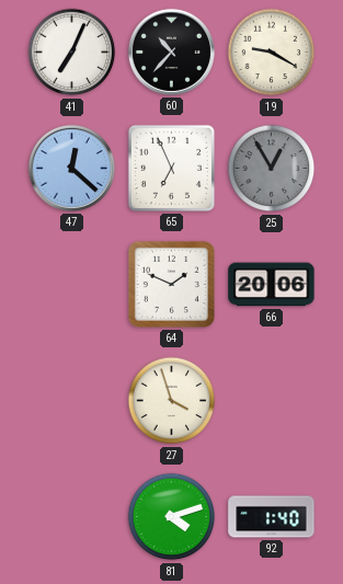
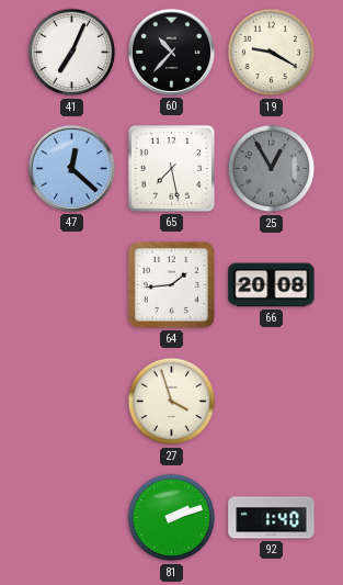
65: 6:56 -> 7:28
64: 1:49 -> 1:44
66: 20:06 -> 20:08
81: 4:12 -> 2:12
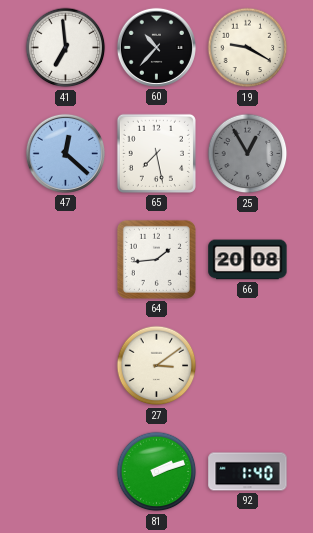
41: 7:04 -> 6:59
27: 3:57 -> 3:09
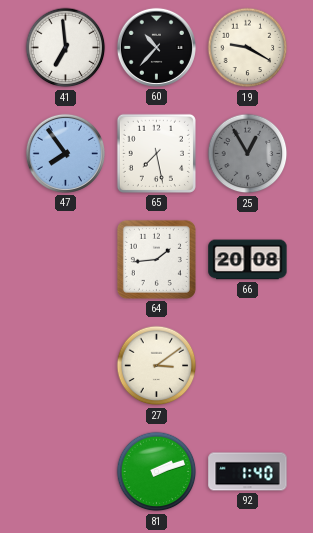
47: 12:22 -> 7:54
